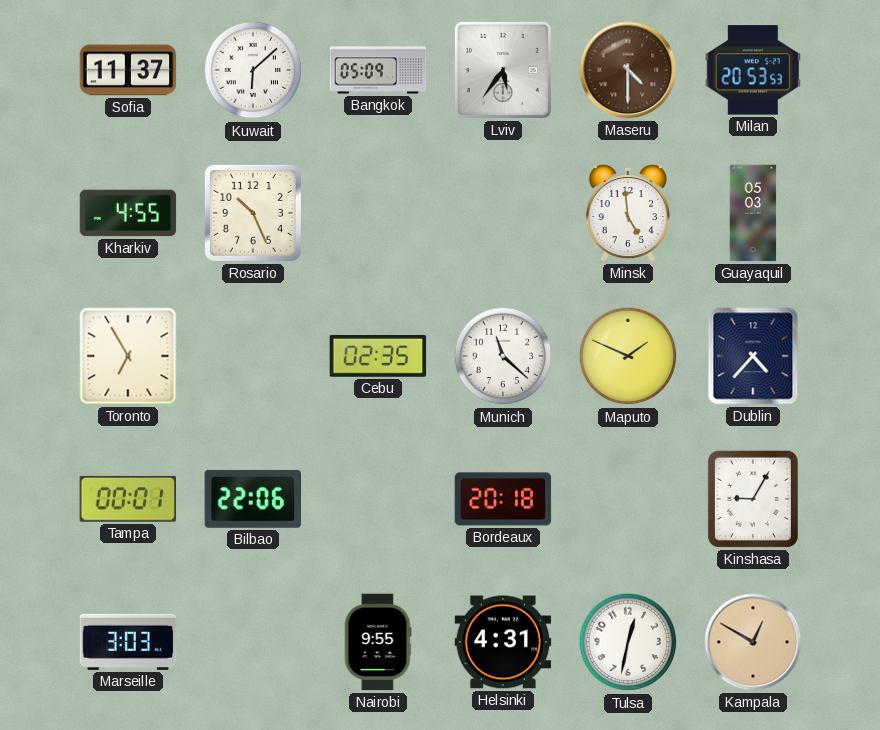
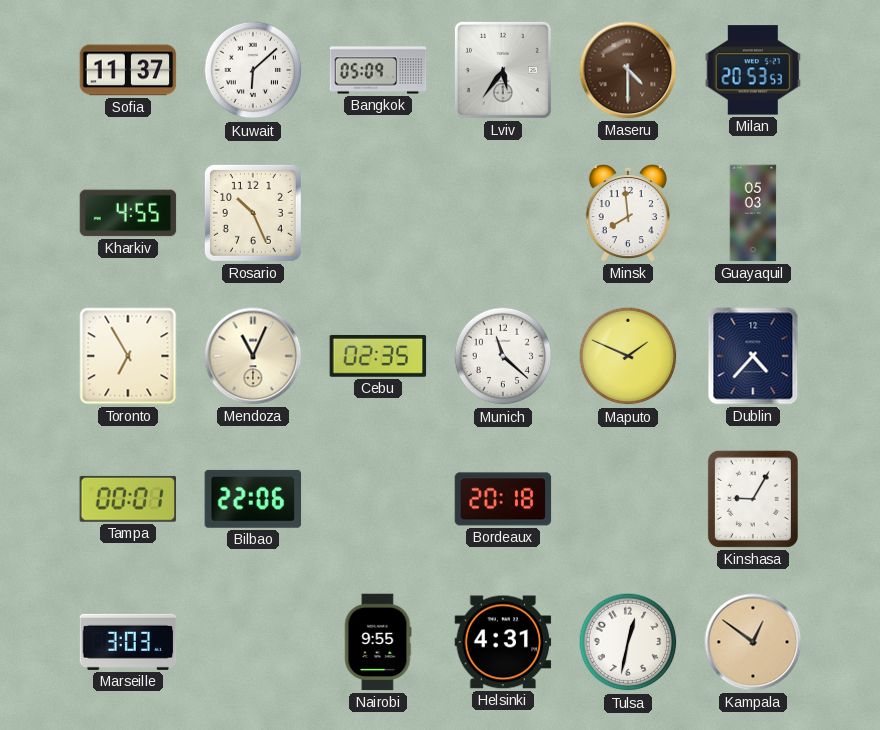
Minsk: 4:59 -> 7:59
Mendoza: none -> 11:04
Kampala: 12:50 -> 12:51
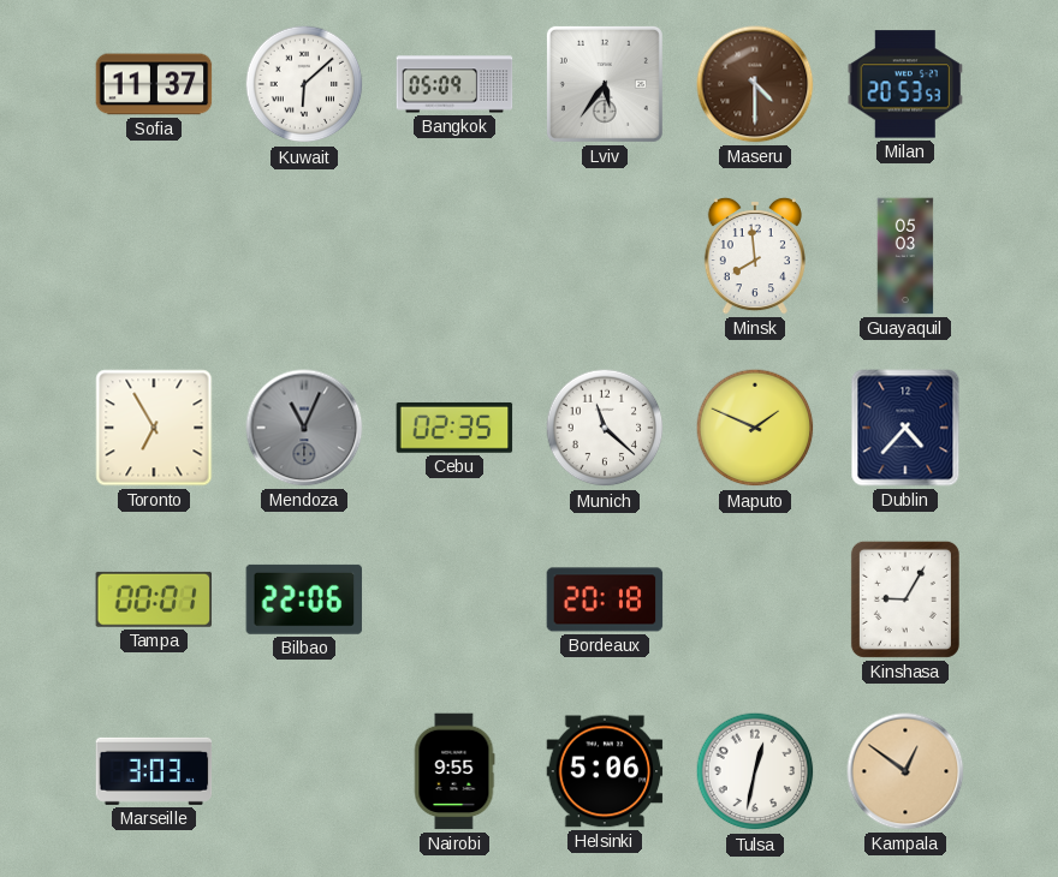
Kharkiv: 4:55 -> none
Rosario: 10:26 -> none
Mendoza dial: cream -> grey
Helsinki: 4:31 -> 5:06
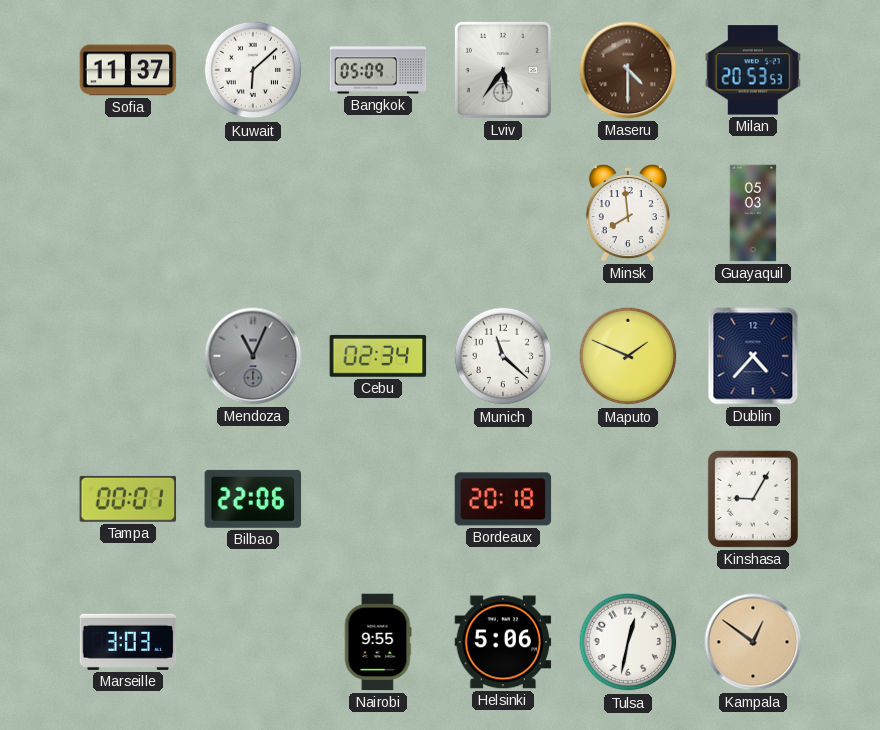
Toronto: 6:55 -> none
Cebu: 02:35 -> 02:34
